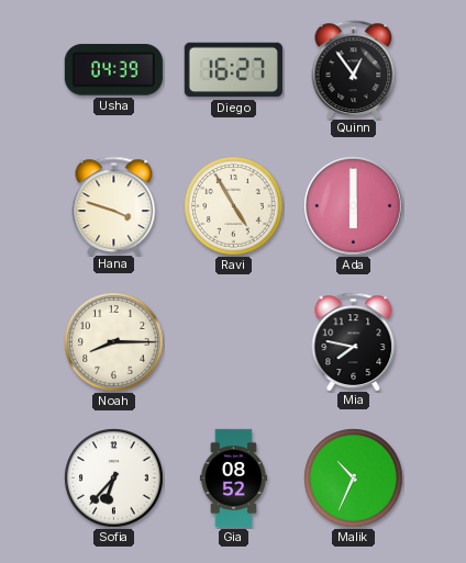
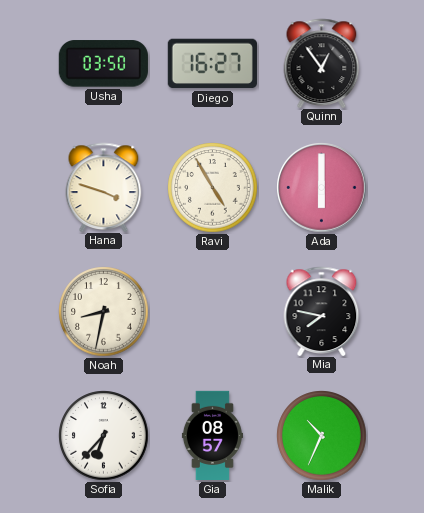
Usha: 04:39 -> 03:50
Noah: 8:15 -> 8:32
Gia: 08:52 -> 08:57
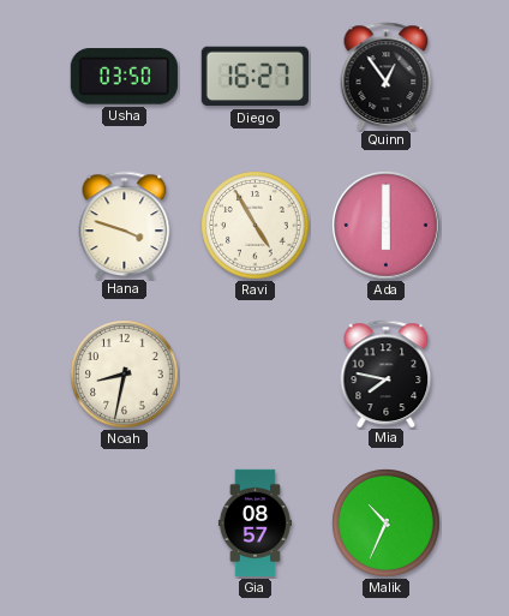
Sofia: 6:37 -> none
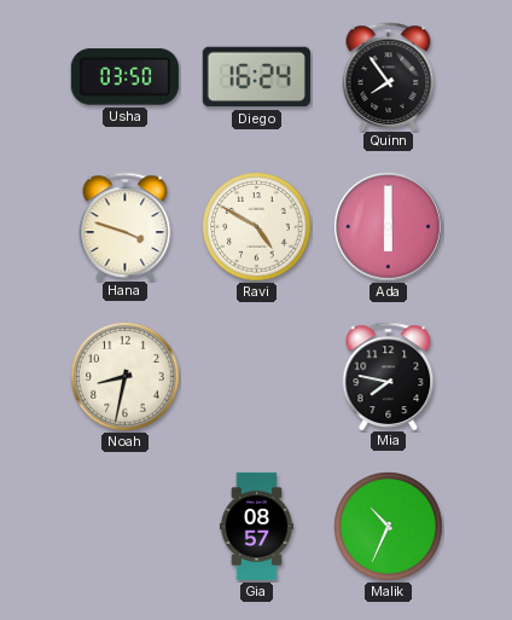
Diego: 16:27 -> 16:24
Quinn: 12:54 -> 7:54
Ravi: 4:55 -> 4:50
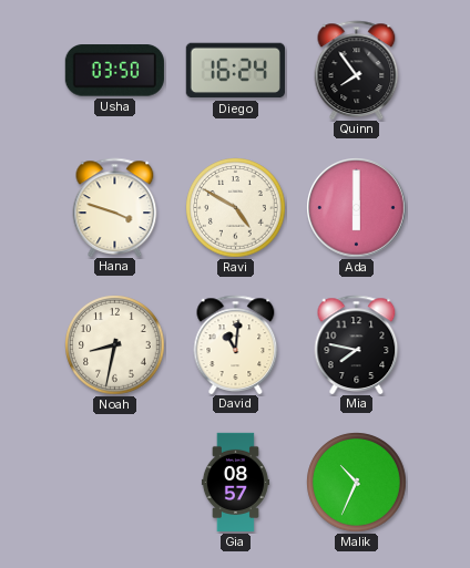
David: none -> 11:01
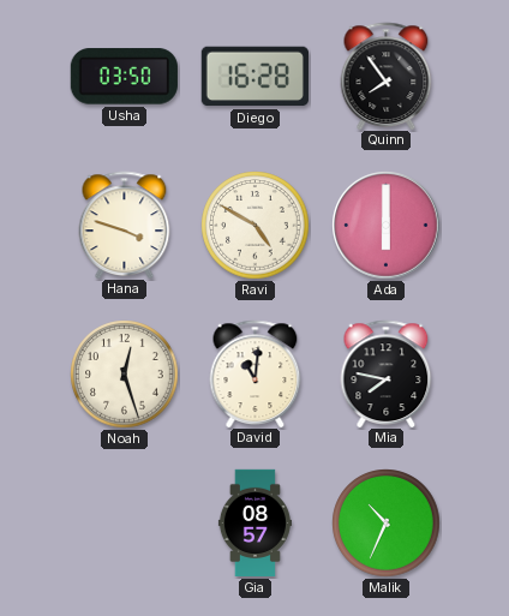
Diego: 16:24 -> 16:28
Noah: 8:32 -> 12:27
